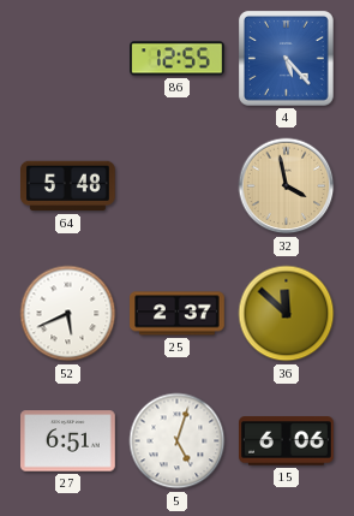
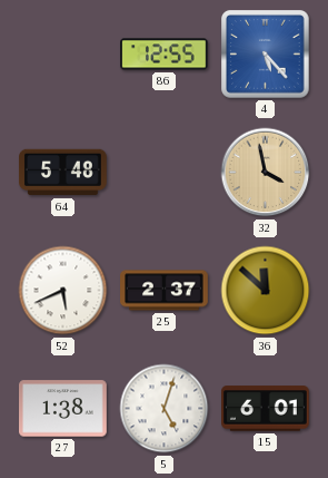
27: 6:51 -> 1:38
15: 6:06 -> 6:01
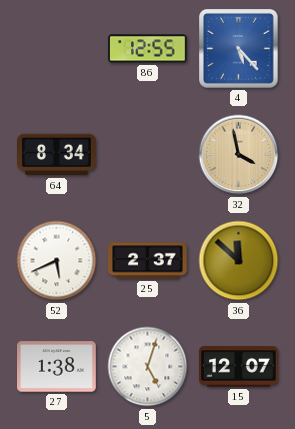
64: 5:48 -> 8:34
15: 6:01 -> 12:07
